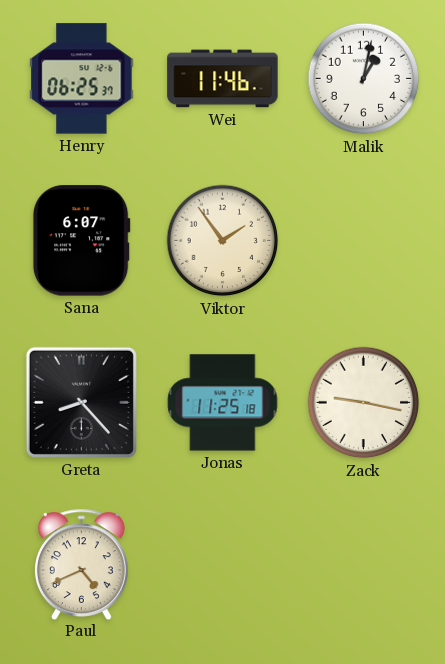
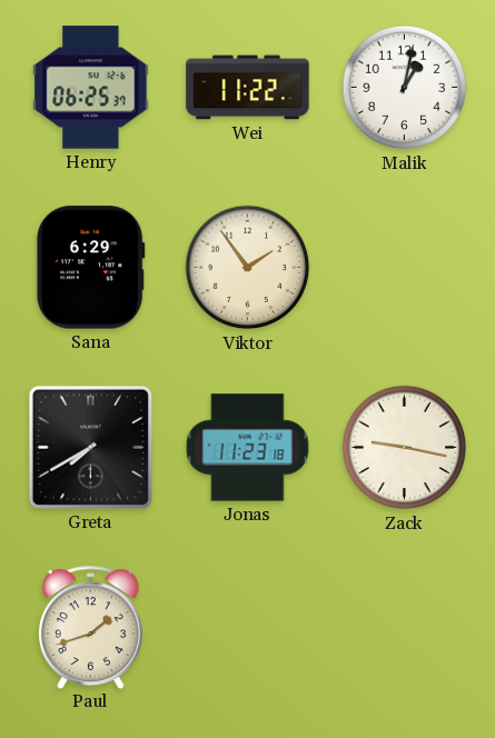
Wei: 11:46 -> 11:22
Sana: 6:07 -> 6:29
Greta: 8:23 -> 7:40
Jonas: 11:25 -> 11:23
Paul: 4:41 -> 1:42
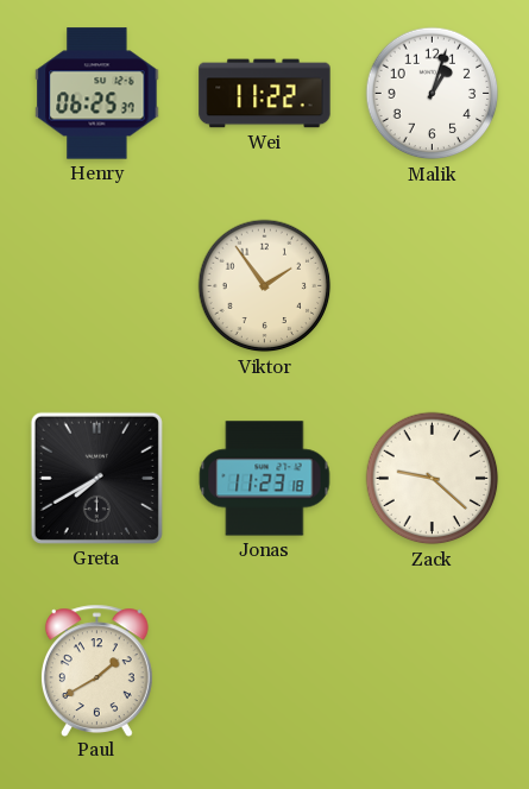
Malik: 1:02 -> 1:03
Sana: 6:29 -> none
Zack: 9:17 -> 9:22
Paul: 1:42 -> 1:40
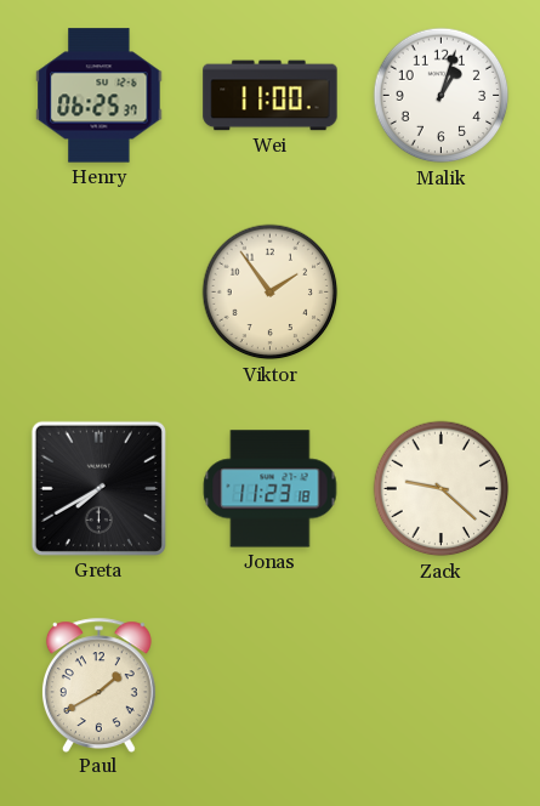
Wei: 11:22 -> 11:00
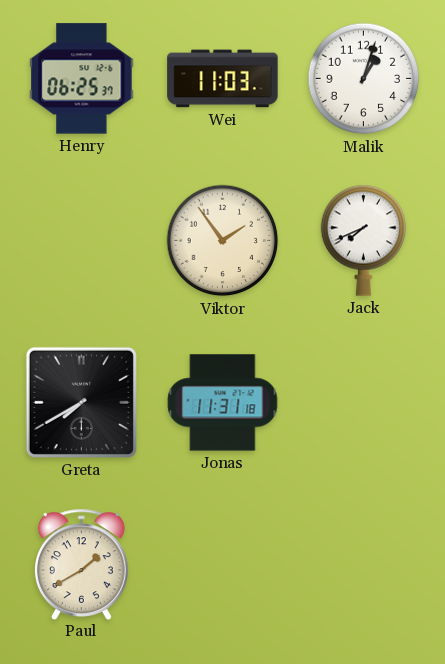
Wei: 11:00 -> 11:03
Jack: none -> 7:41
Jonas: 11:23 -> 11:31
Zack: 9:22 -> none
